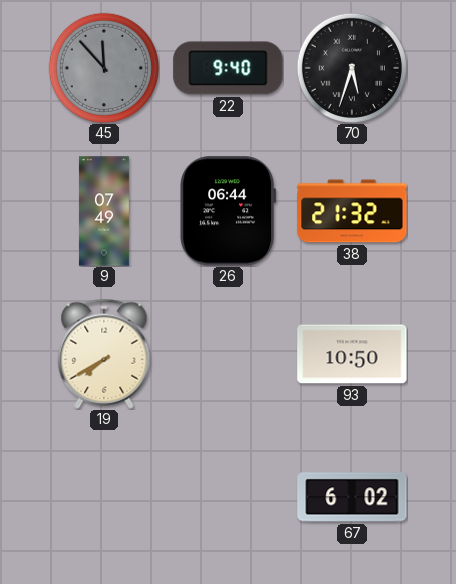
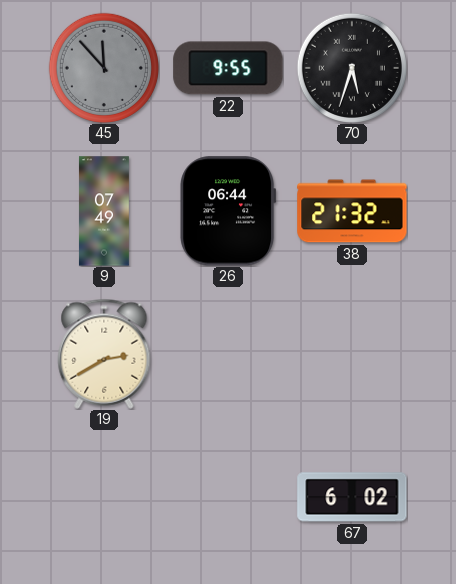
22: 9:40 -> 9:55
19: 7:40 -> 2:40
93: 10:50 -> none
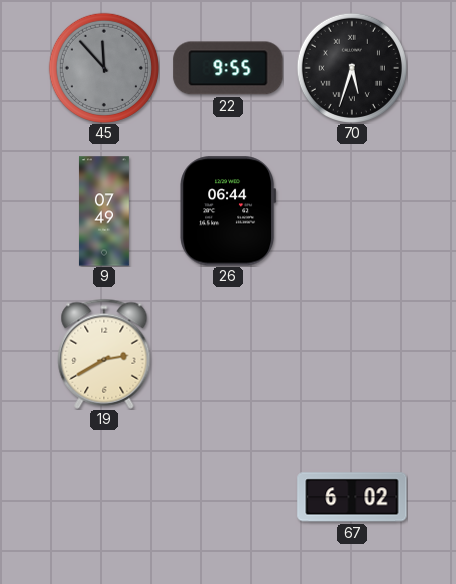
38: 21:32 -> none
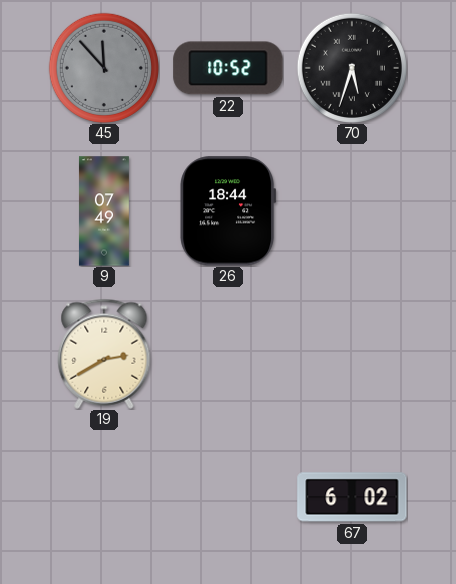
22: 9:55 -> 10:52
26: 06:44 -> 18:44
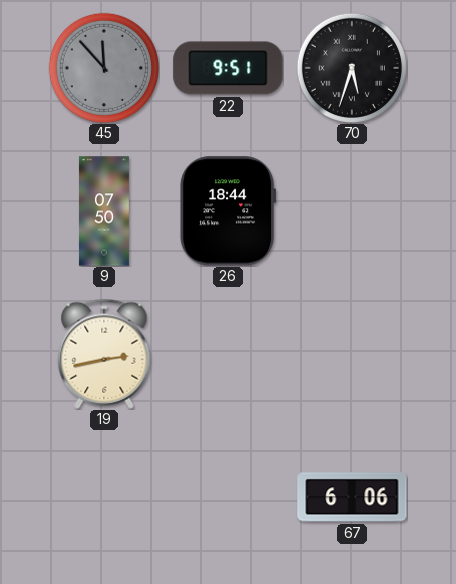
22: 10:52 -> 9:51
9: 07:49 -> 07:50
19: 2:40 -> 2:43
67: 6:02 -> 6:06
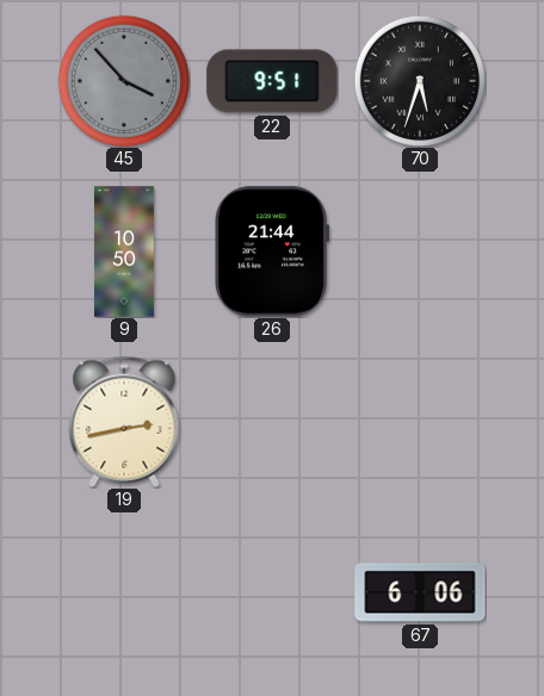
45: 11:53 -> 3:53
9: 07:50 -> 10:50
26: 18:44 -> 21:44
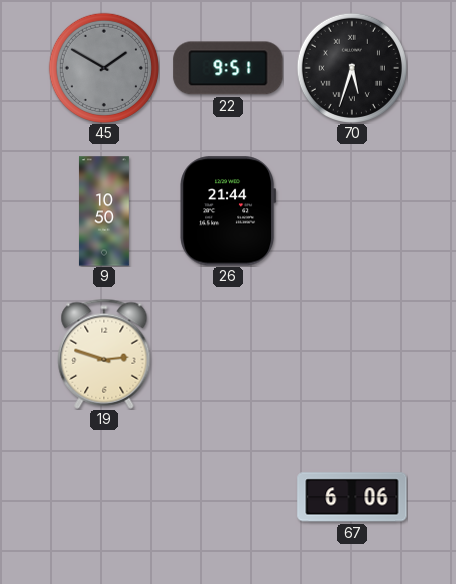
45: 3:53 -> 1:50
19: 2:43 -> 2:48
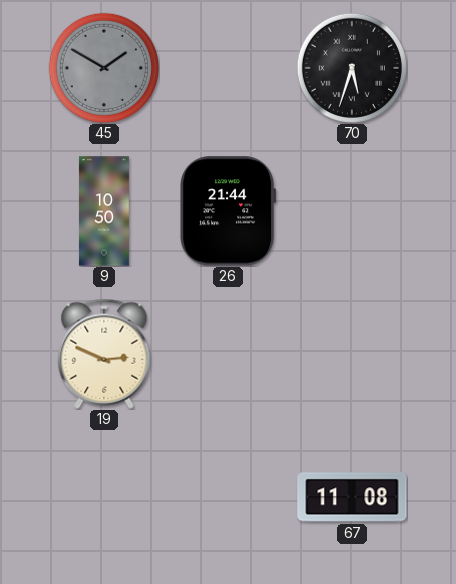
22: 9:51 -> none
19: 2:48 -> 2:49
67: 6:06 -> 11:08
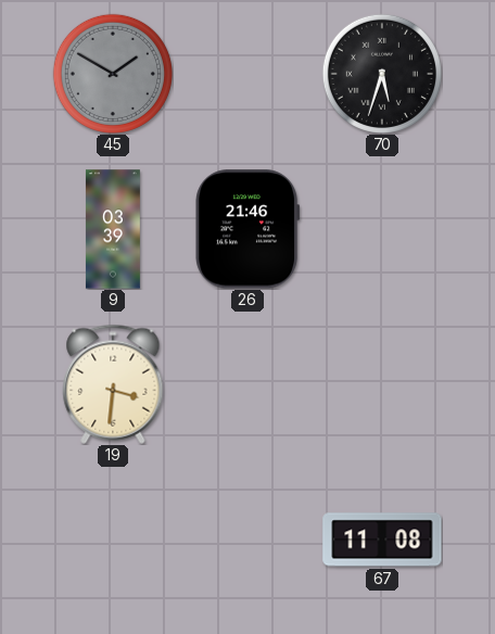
9: 10:50 -> 03:39
26: 21:44 -> 21:46
19: 2:49 -> 3:31
